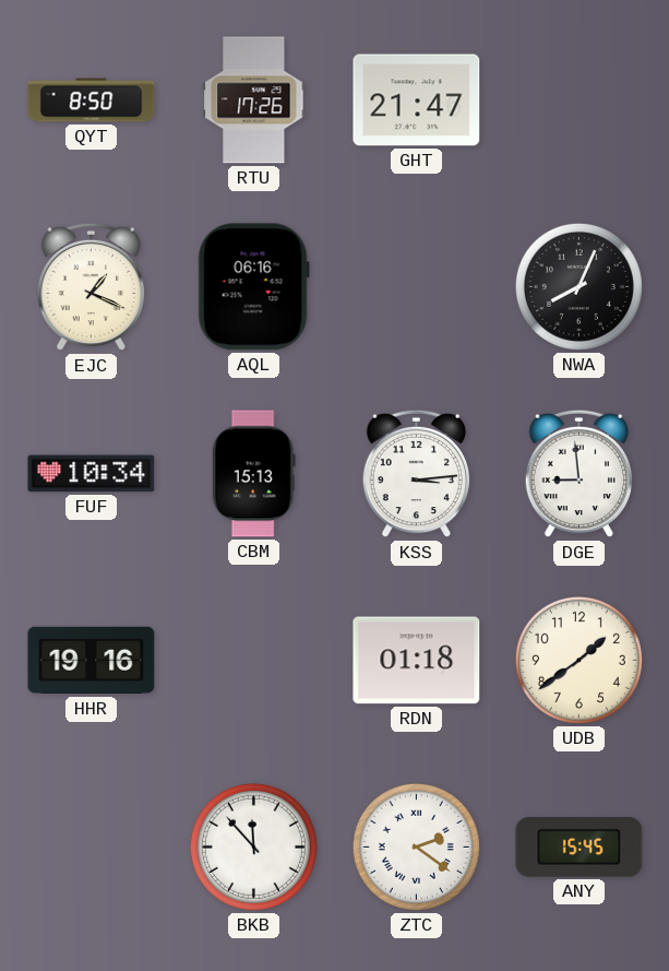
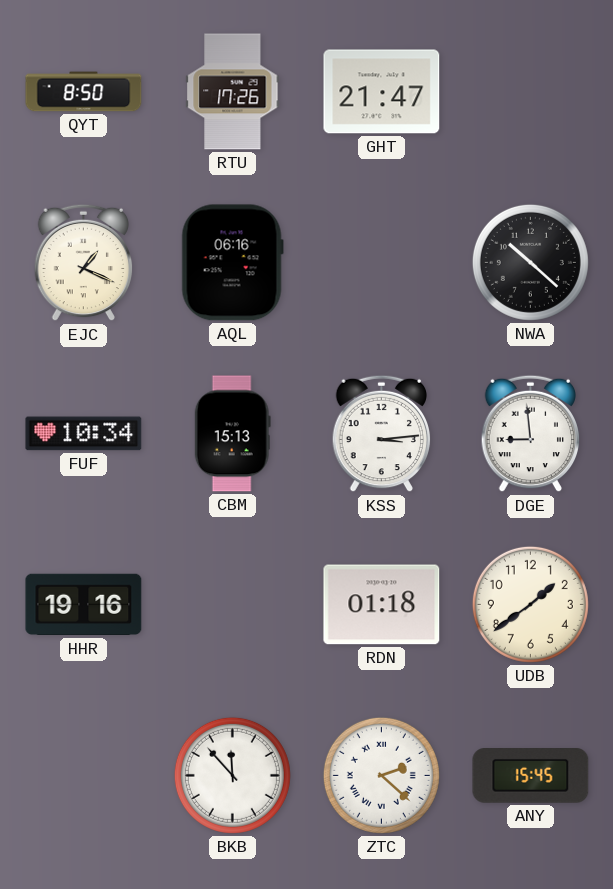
NWA: 8:04 -> 10:22
ZTC: 2:21 -> 2:22
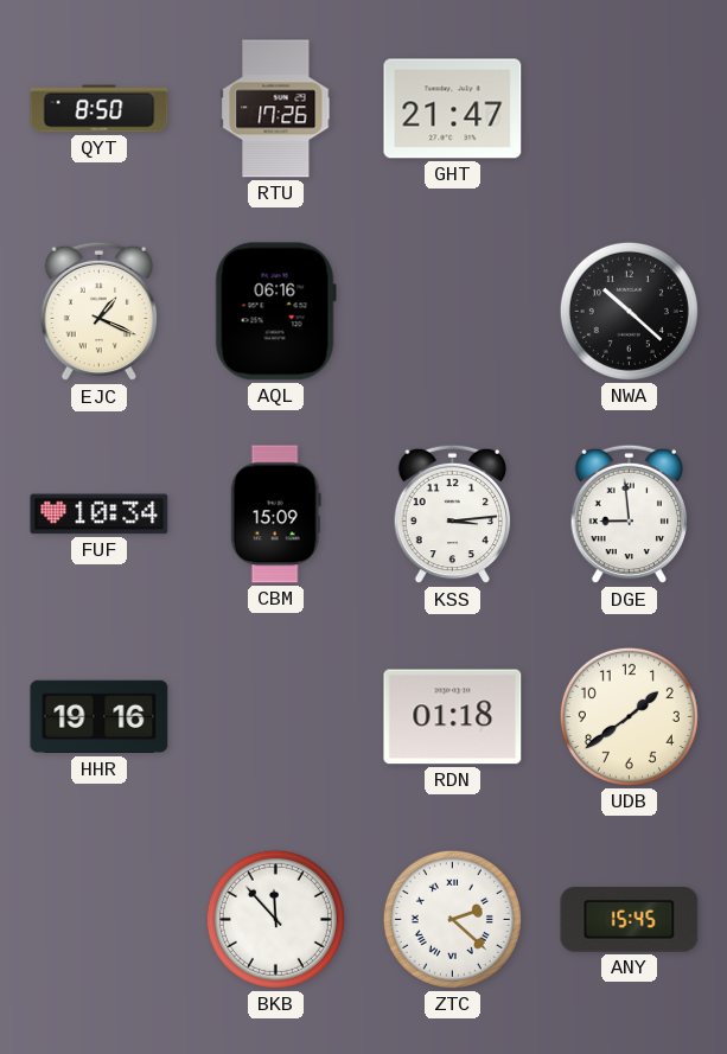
CBM: 15:13 -> 15:09
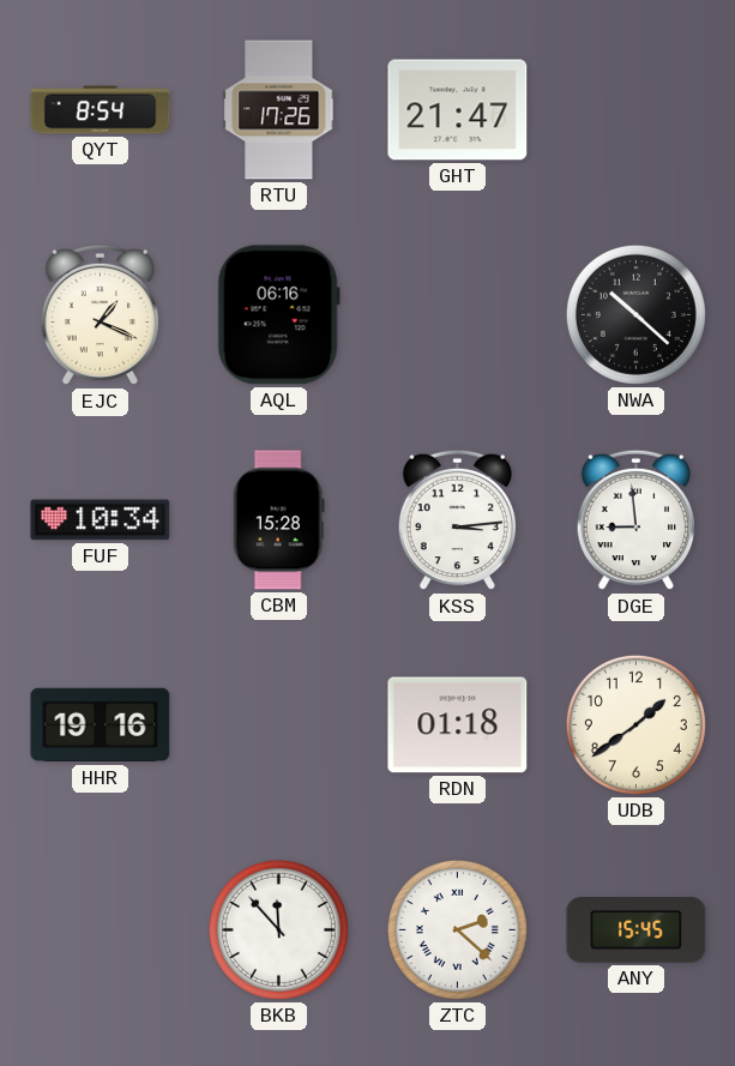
QYT: 8:50 -> 8:54
CBM: 15:09 -> 15:28
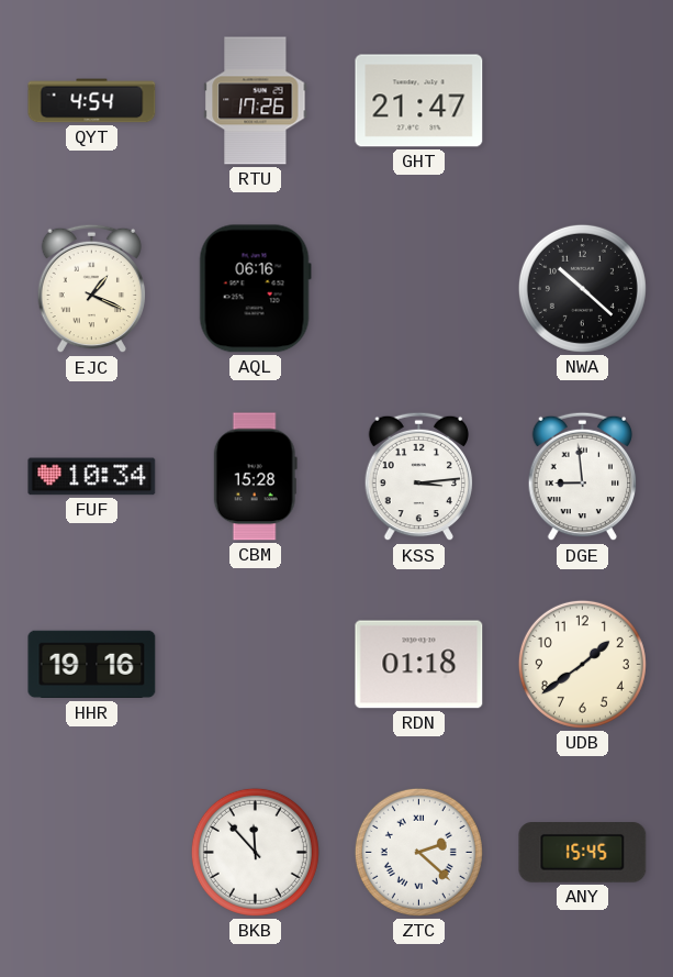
QYT: 8:54 -> 4:54
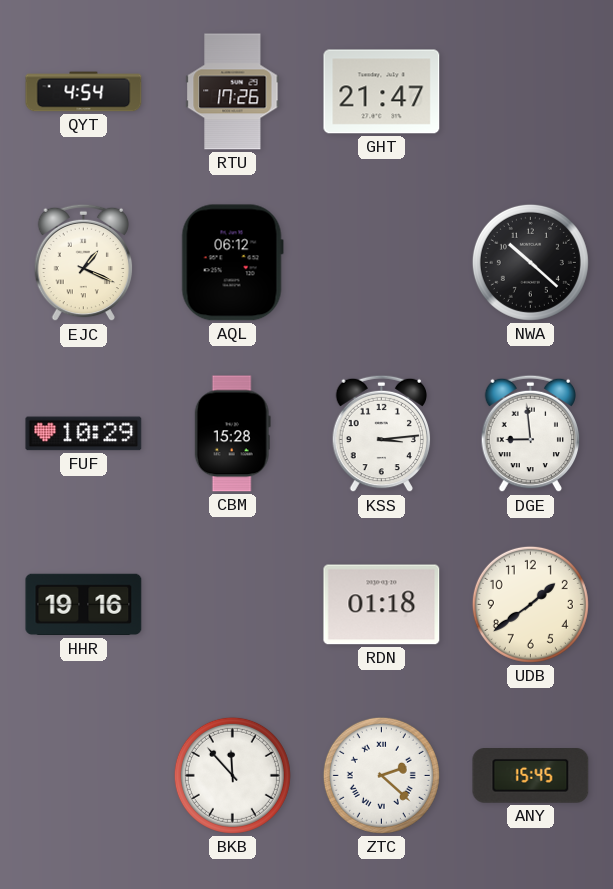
AQL: 06:16 -> 06:12
FUF: 10:34 -> 10:29
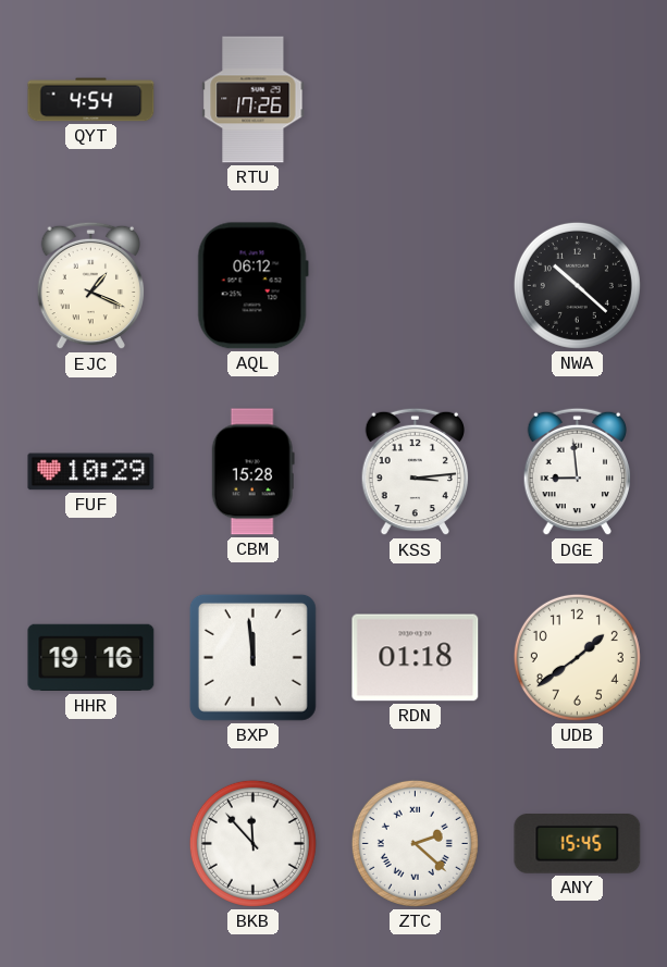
GHT: 21:47 -> none
BXP: none -> 11:59
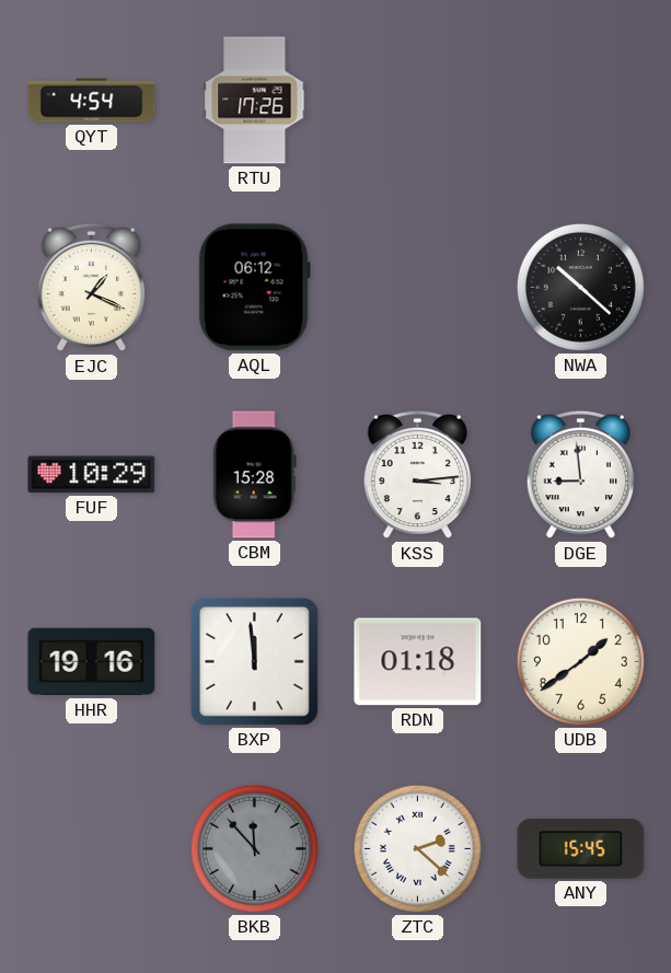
BKB dial: white -> grey
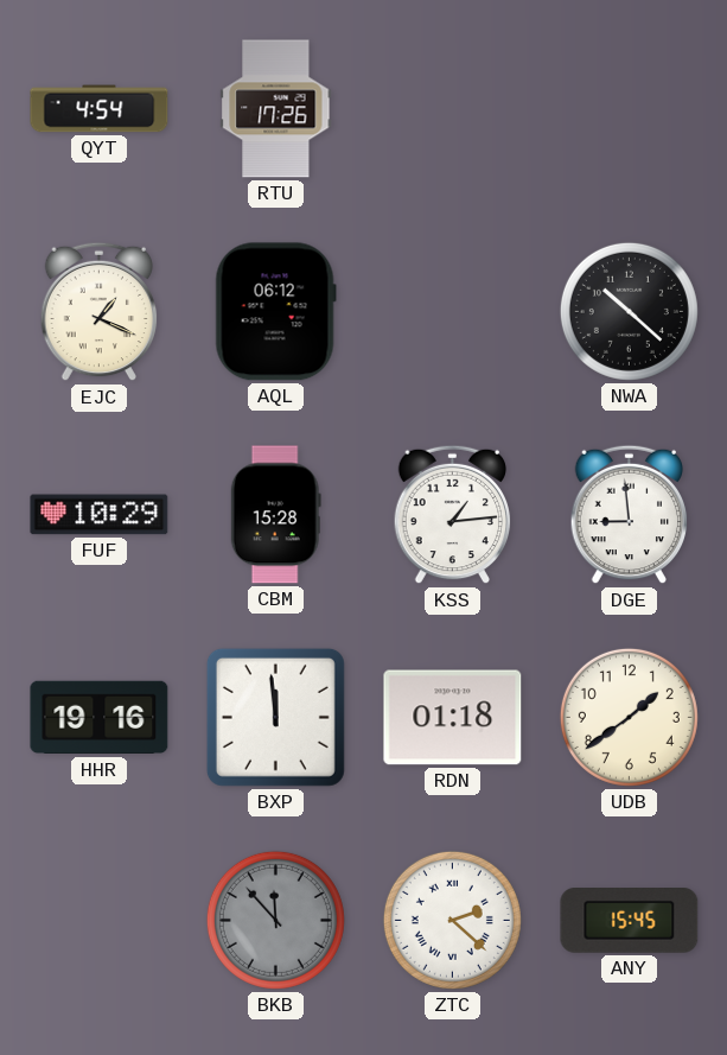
KSS: 3:14 -> 1:14
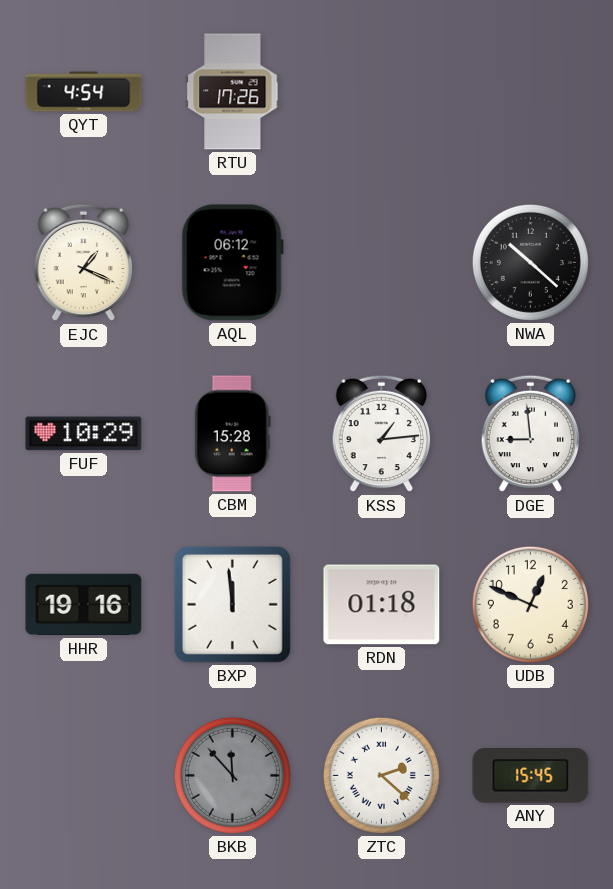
UDB: 1:39 -> 12:49
